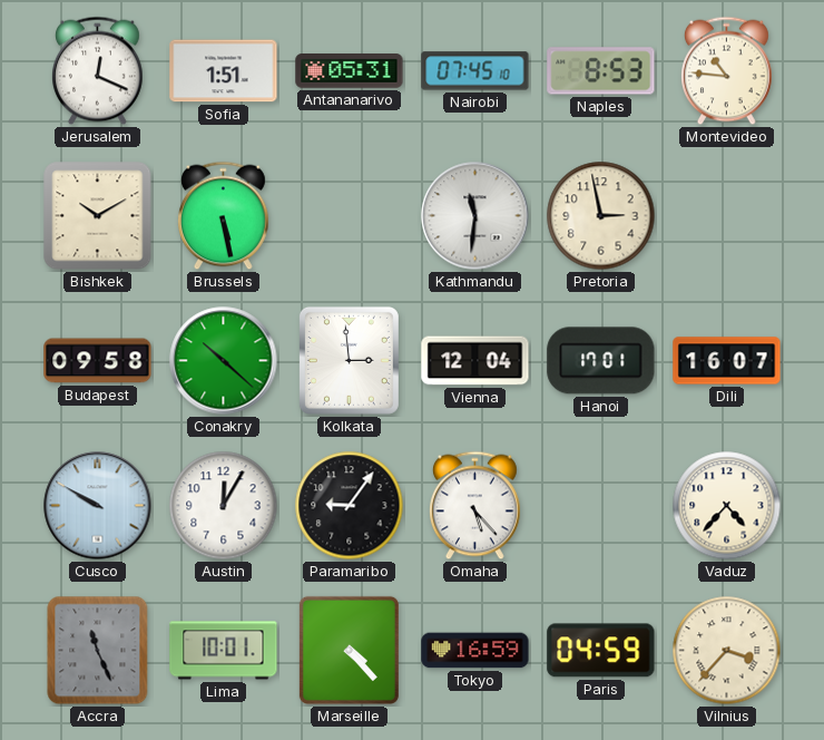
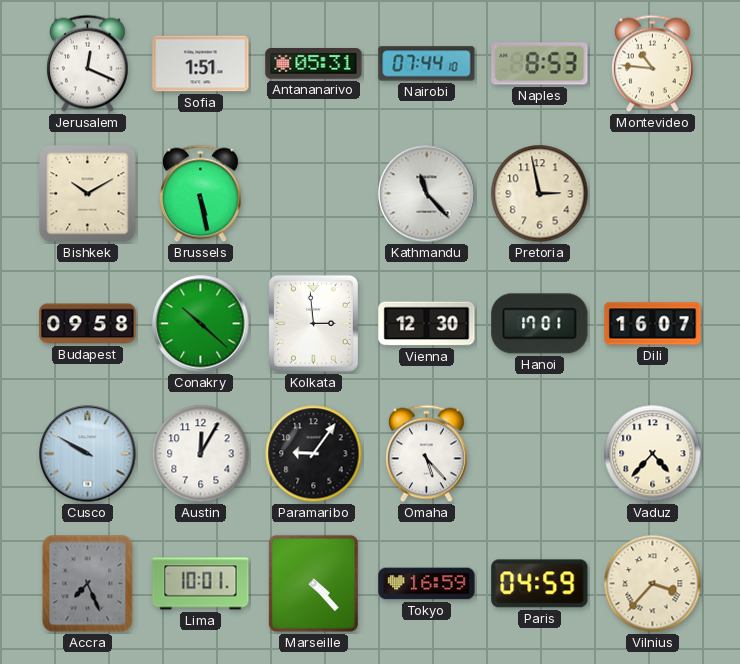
Nairobi: 07:45 -> 07:44
Kathmandu: 11:31 -> 11:23
Vienna: 12:04 -> 12:30
Accra: 11:26 -> 7:26
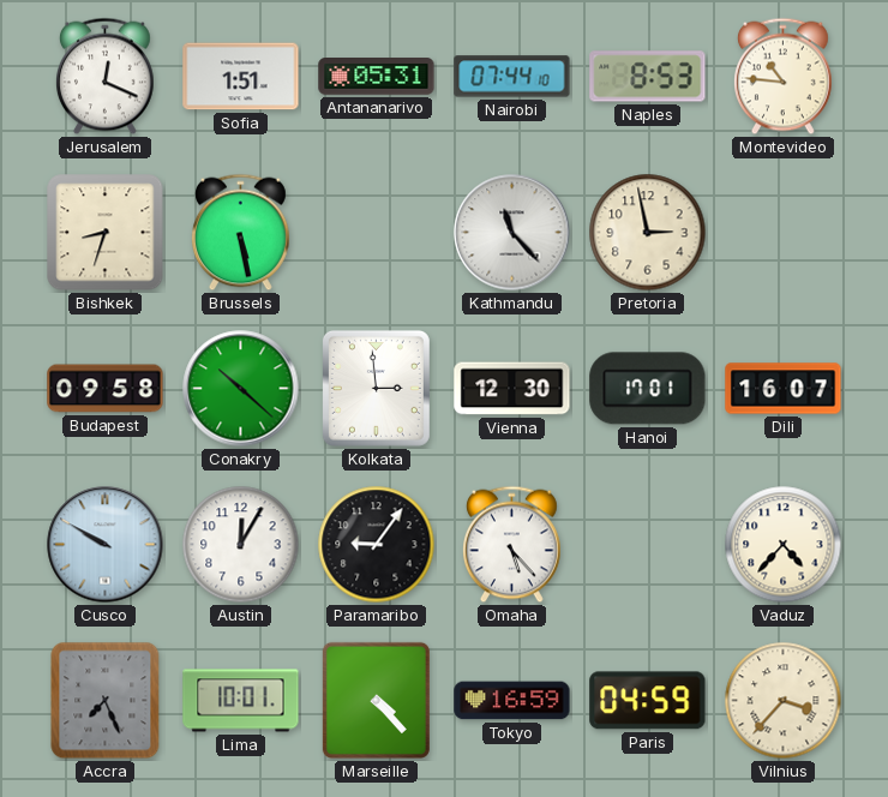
Bishkek: 10:10 -> 8:33
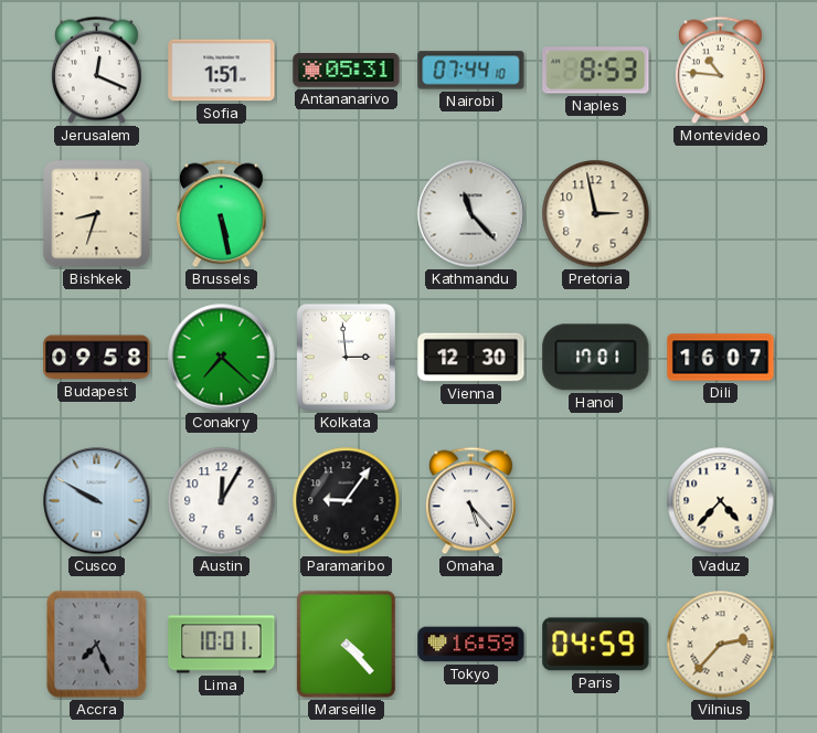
Conakry: 10:22 -> 7:22
Vilnius: 3:37 -> 2:37
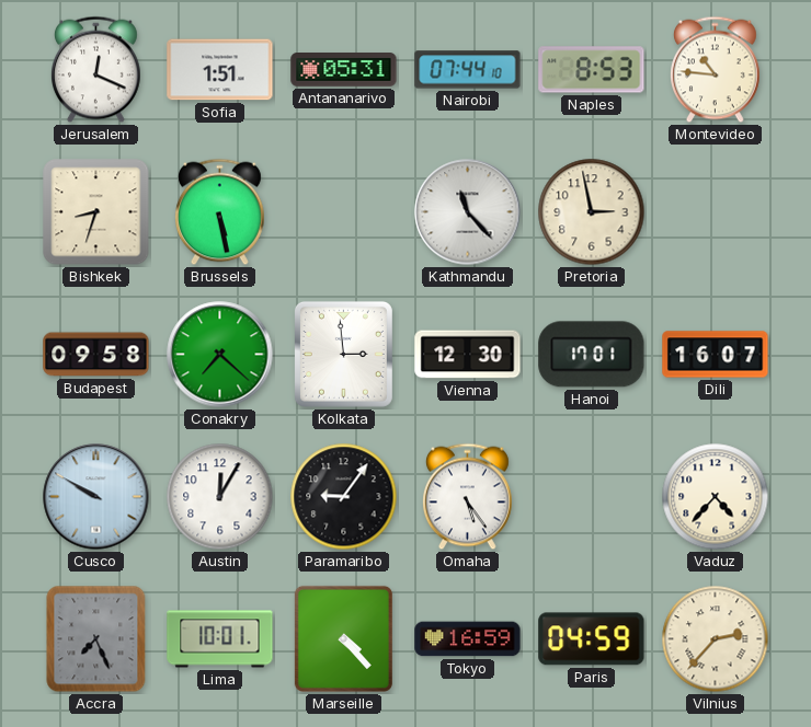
Omaha: 5:23 -> 5:24
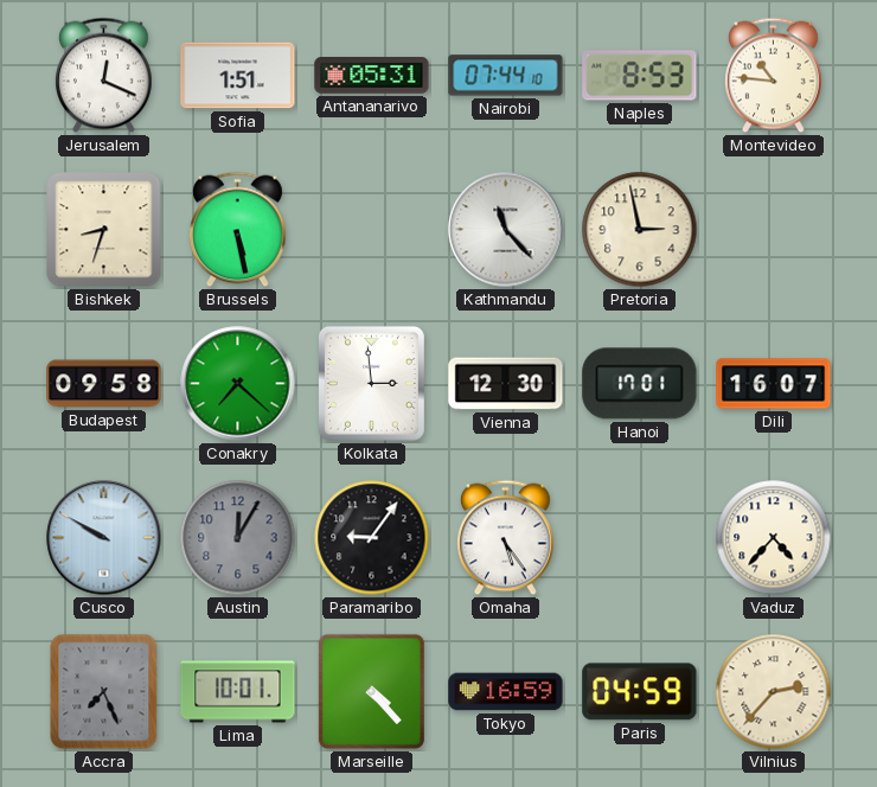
Austin dial: white -> grey
